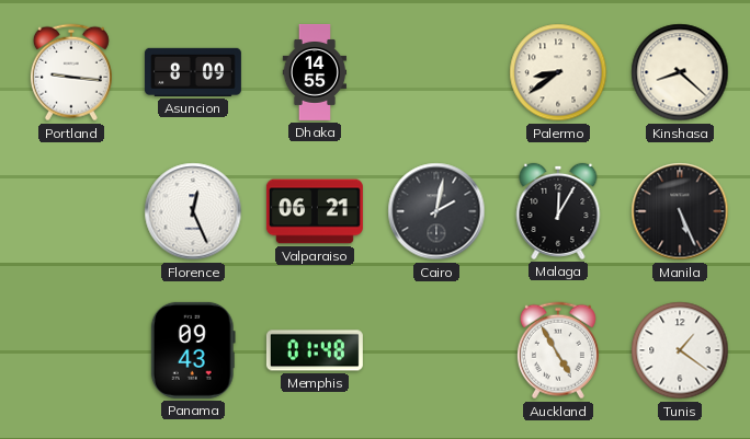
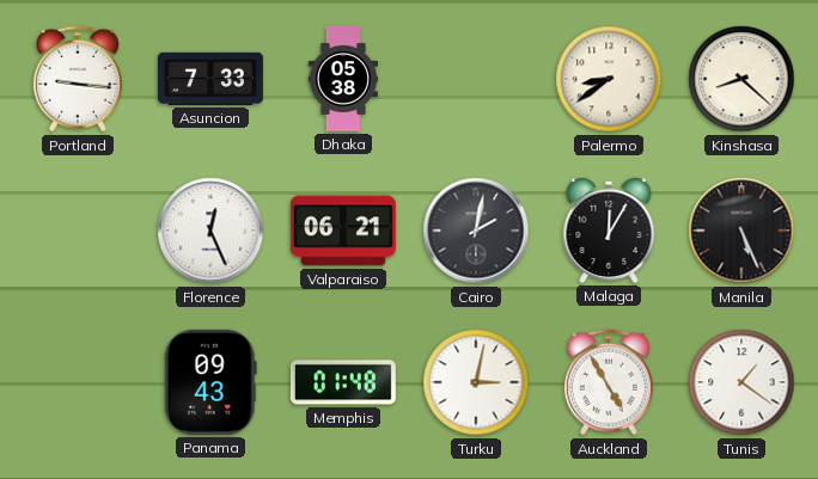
Asuncion: 8:09 -> 7:33
Dhaka: 14:55 -> 05:38
Turku: none -> 3:02
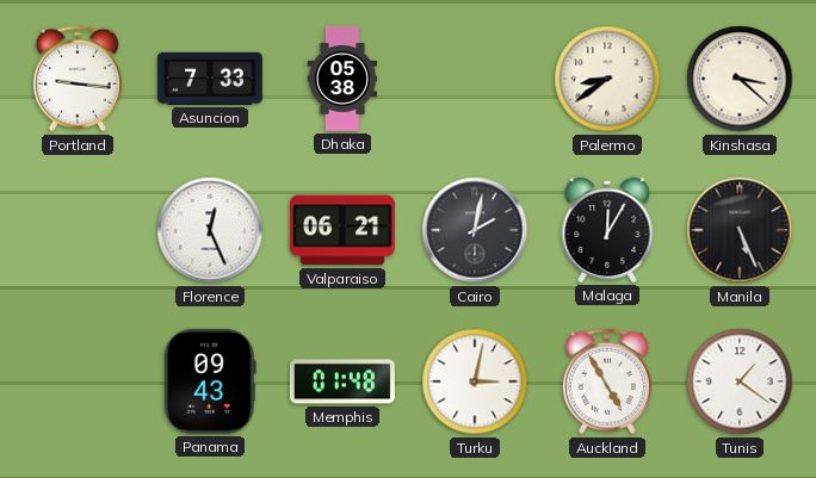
Kinshasa: 8:22 -> 3:22
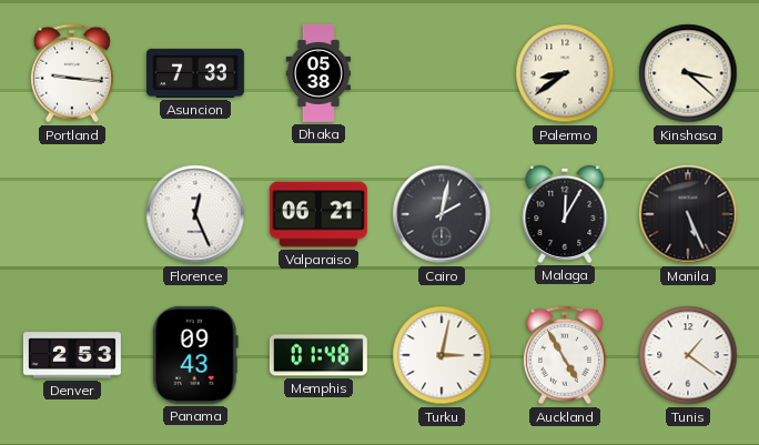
Denver: none -> 2:53
